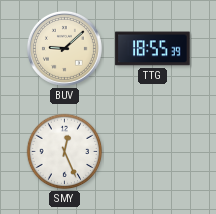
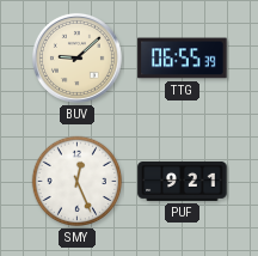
TTG: 18:55 -> 06:55
PUF: none -> 9:21
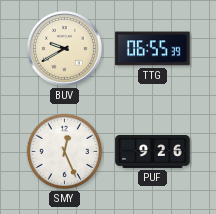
BUV: 9:08 -> 9:40
PUF: 9:21 -> 9:26
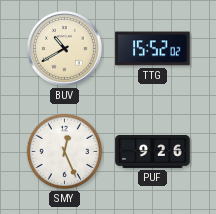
BUV: 9:40 -> 10:40
TTG: 06:55 -> 15:52
